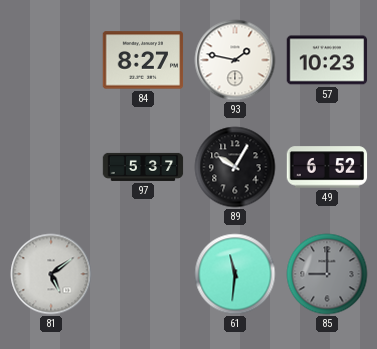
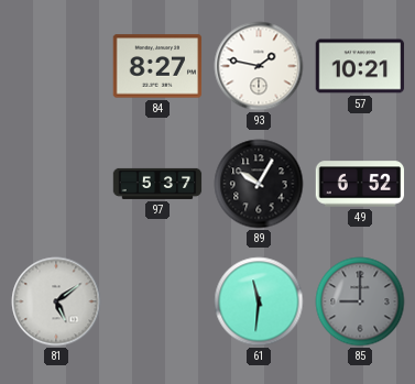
57: 10:23 -> 10:21
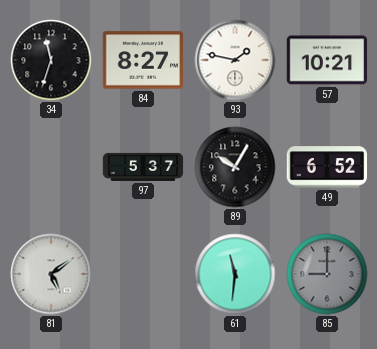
34: none -> 11:33
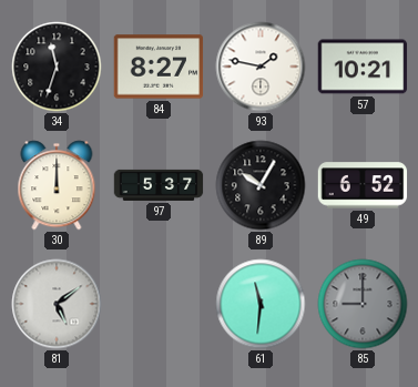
30: none -> 12:00
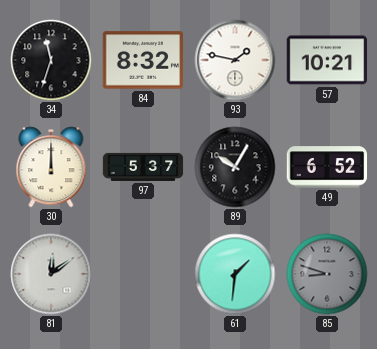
84: 8:27 -> 8:32
81: 5:09 -> 12:09
61: 11:31 -> 1:31
85: 9:00 -> 8:48
